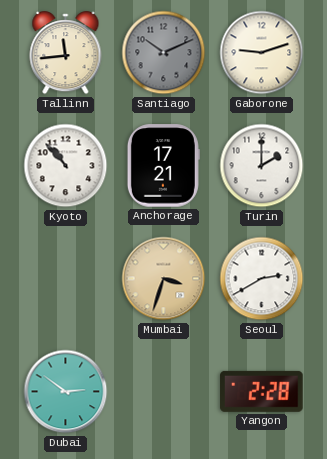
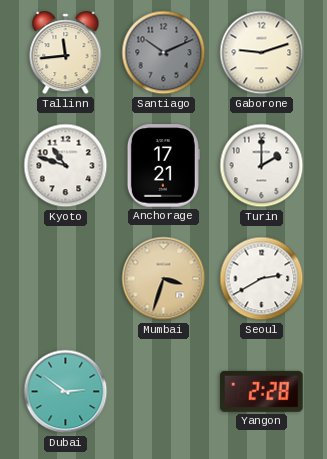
Kyoto: 10:53 -> 10:48
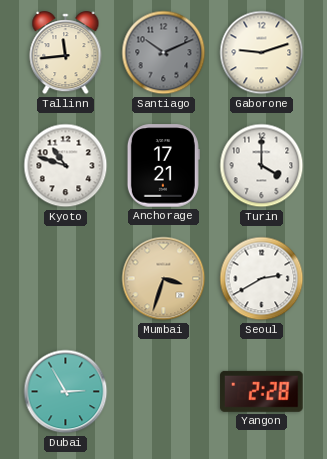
Turin: 2:00 -> 4:00
Dubai: 2:51 -> 2:55
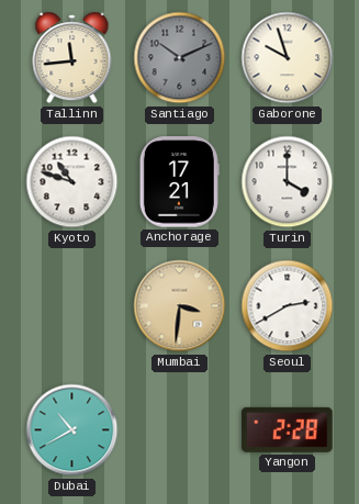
Gaborone: 9:12 -> 9:57
Mumbai: 3:33 -> 3:31
Dubai: 2:55 -> 10:40
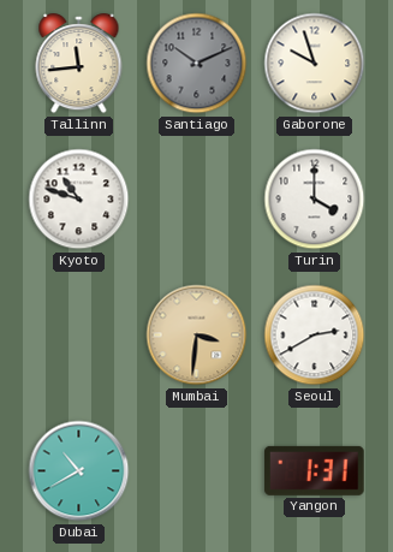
Anchorage: 17:21 -> none
Yangon: 2:28 -> 1:31
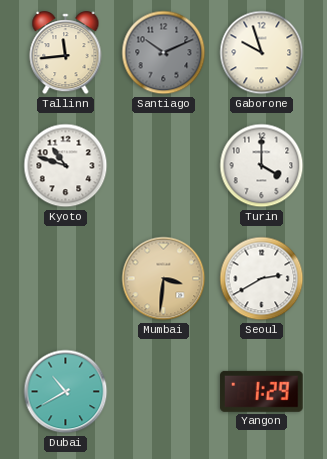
Yangon: 1:31 -> 1:29
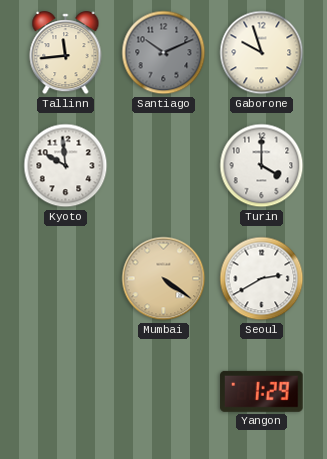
Kyoto: 10:48 -> 9:59
Mumbai: 3:31 -> 4:21
Dubai: 10:40 -> none
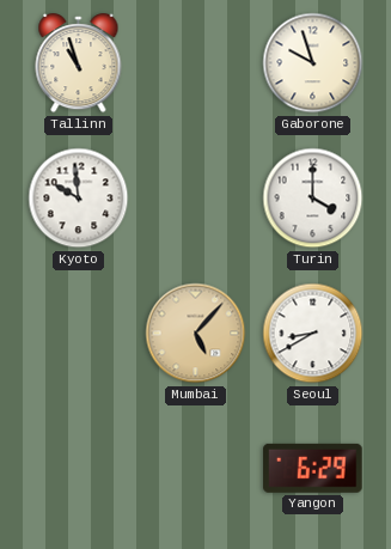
Tallinn: 11:44 -> 10:57
Santiago: 10:11 -> none
Mumbai: 4:21 -> 5:07
Seoul: 2:40 -> 8:40
Yangon: 1:29 -> 6:29
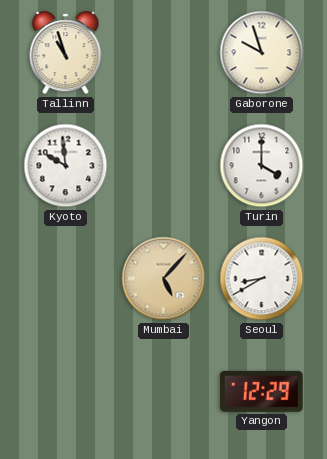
Yangon: 6:29 -> 12:29
